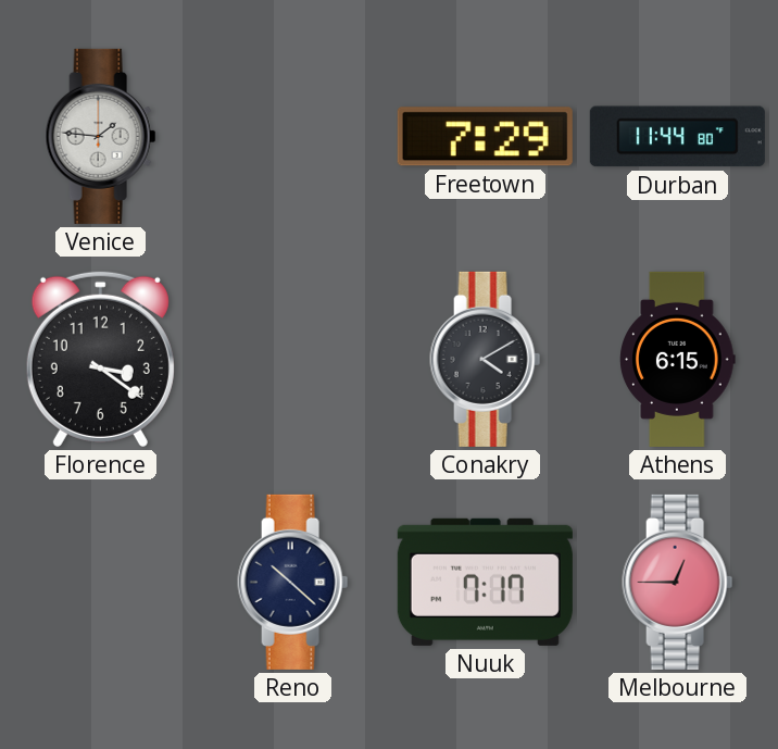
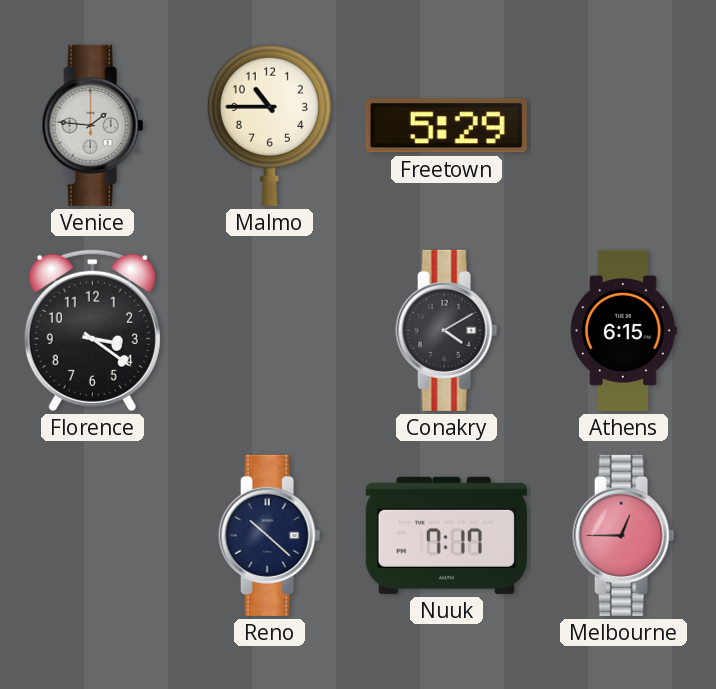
Malmo: none -> 10:45
Freetown: 7:29 -> 5:29
Durban: 11:44 -> none
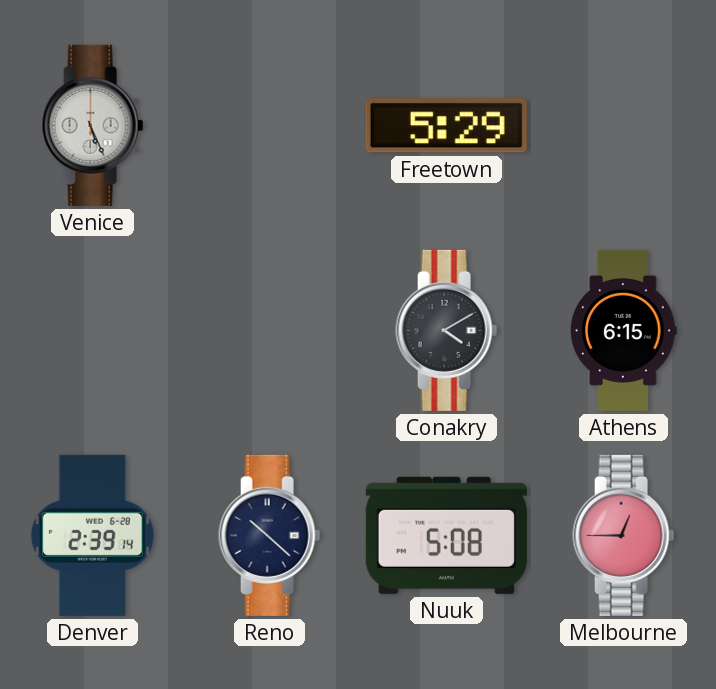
Venice: 1:46 -> 5:26
Malmo: 10:45 -> none
Florence: 3:21 -> none
Denver: none -> 2:39
Nuuk: 7:17 -> 5:08
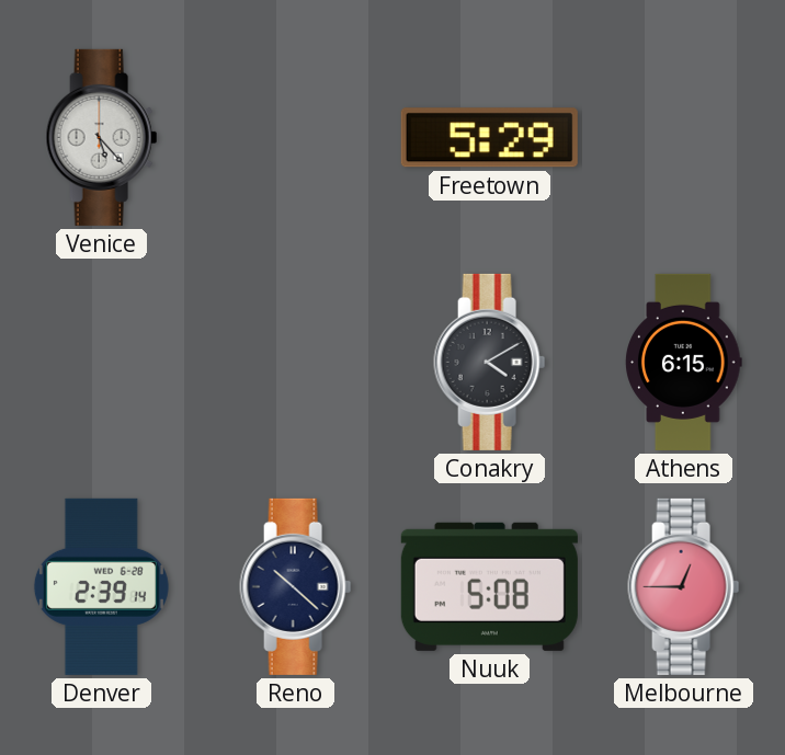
Venice: 5:26 -> 5:23
